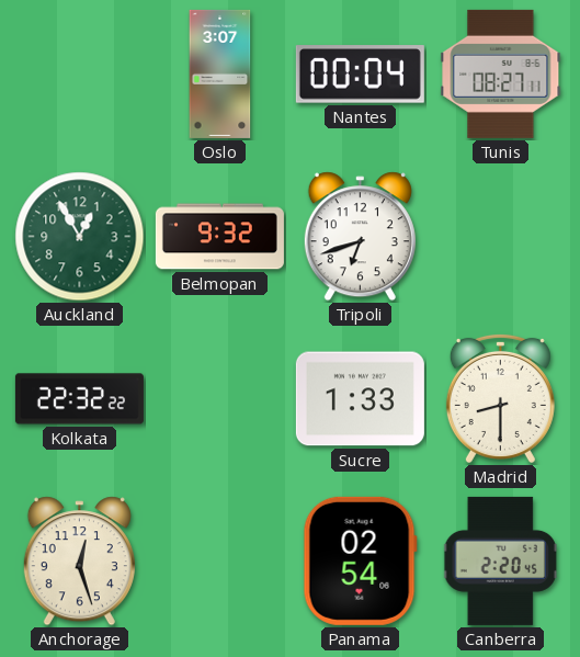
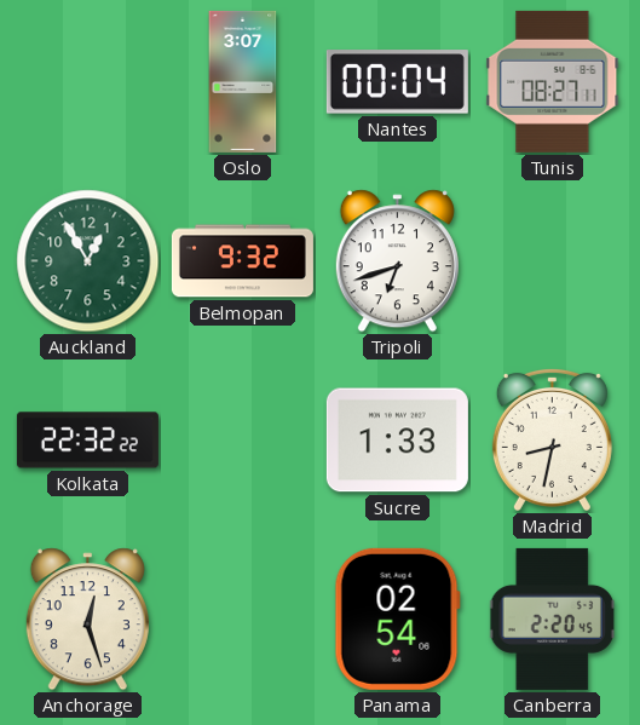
Madrid: 8:30 -> 8:32
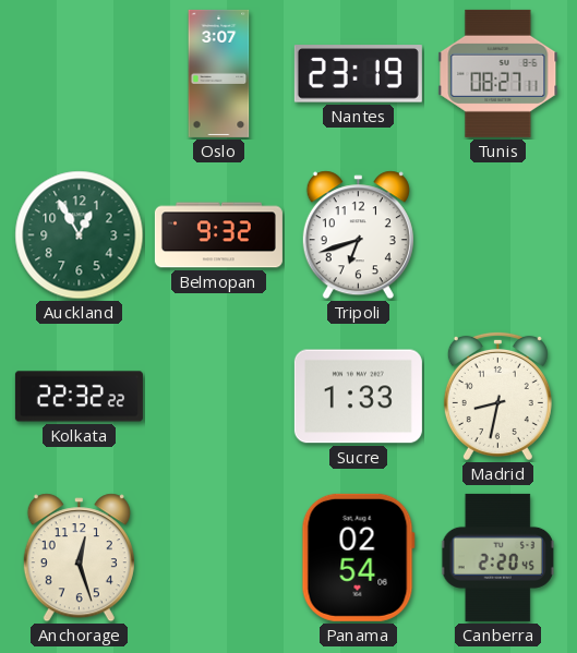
Nantes: 00:04 -> 23:19
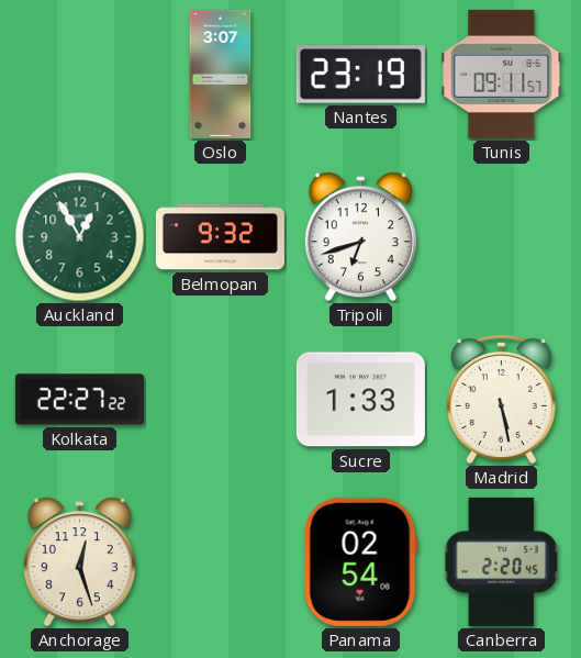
Tunis: 08:27 -> 09:11
Kolkata: 22:32 -> 22:27
Madrid: 8:32 -> 5:28
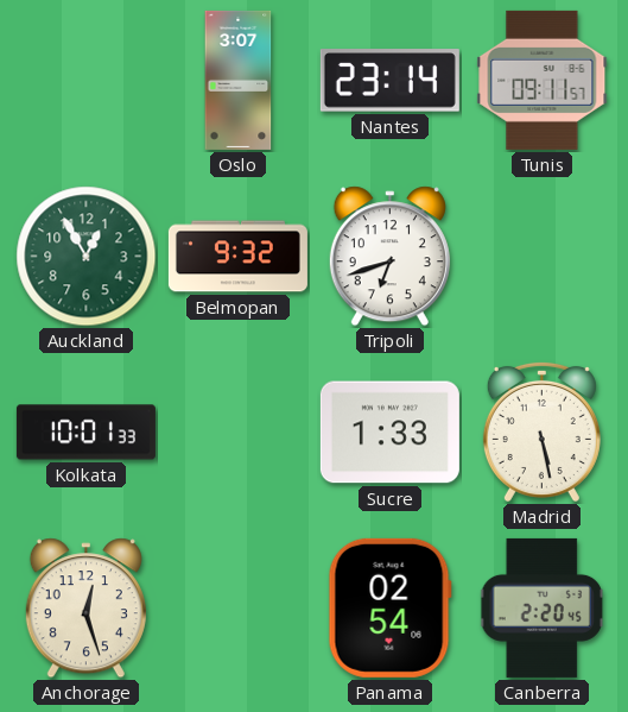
Nantes: 23:19 -> 23:14
Kolkata: 22:27 -> 10:01
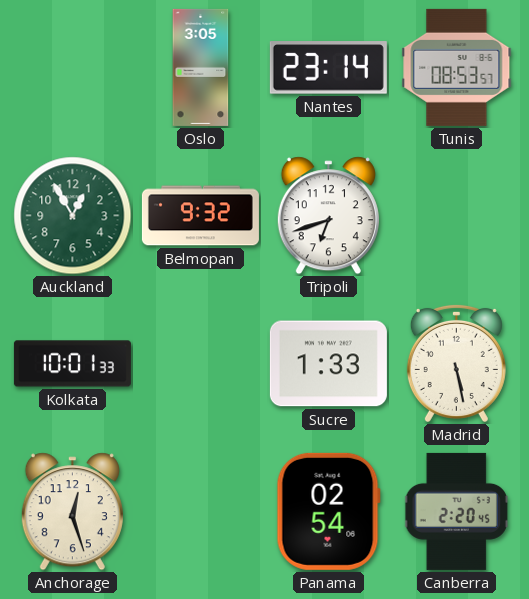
Oslo: 3:07 -> 3:05
Tunis: 09:11 -> 08:53
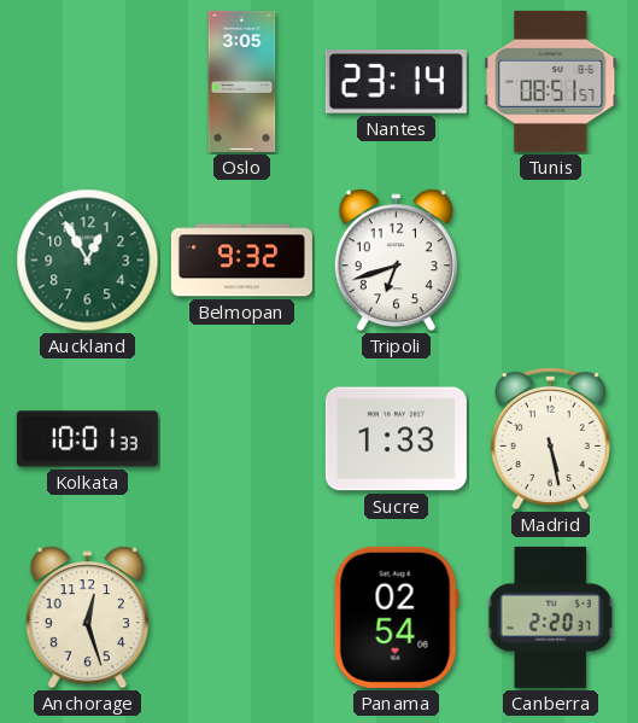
Tunis: 08:53 -> 08:51
Canberra: 2:20:45 -> 2:20:37
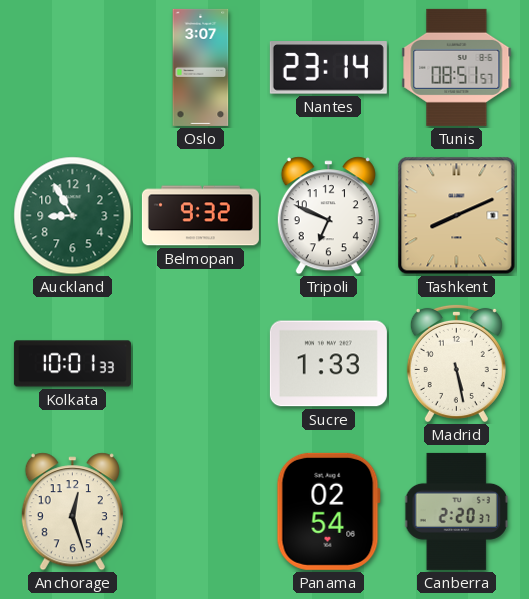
Oslo: 3:05 -> 3:07
Auckland: 12:55 -> 8:55
Tripoli: 6:42 -> 6:49
Tashkent: none -> 8:11
